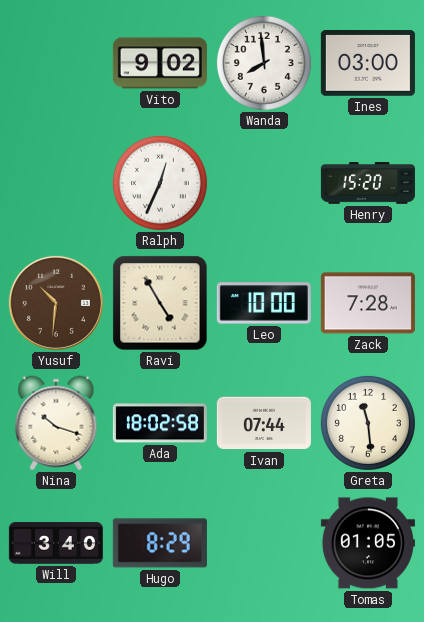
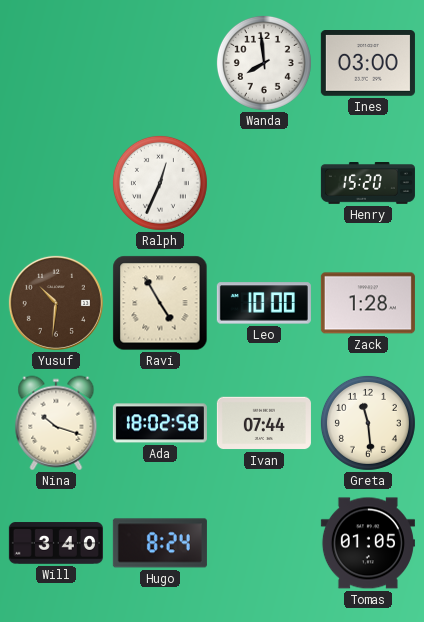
Vito: 9:02 -> none
Zack: 7:28 -> 1:28
Hugo: 8:29 -> 8:24
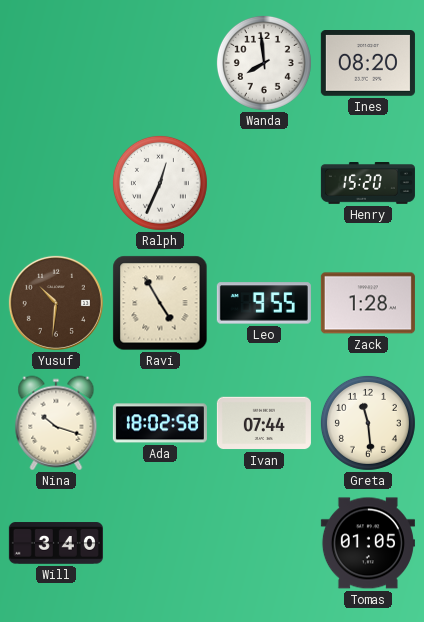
Ines: 03:00 -> 08:20
Leo: 10:00 -> 9:55
Hugo: 8:24 -> none
